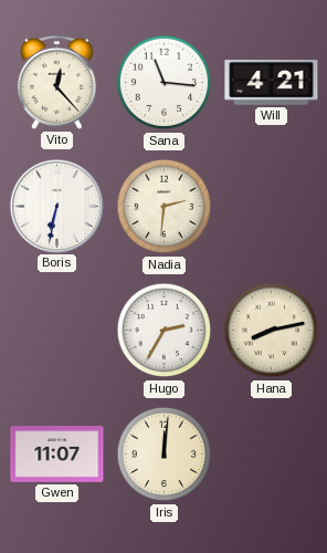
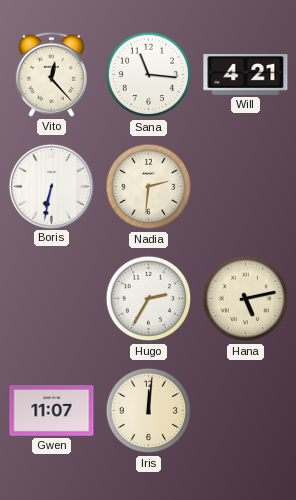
Hana: 8:13 -> 5:13
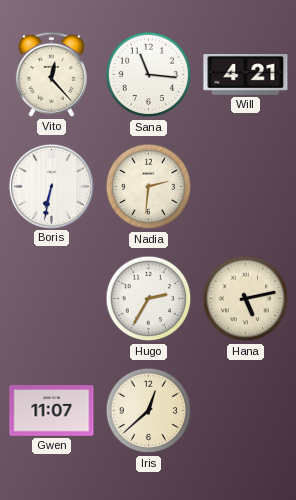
Iris: 12:01 -> 12:38
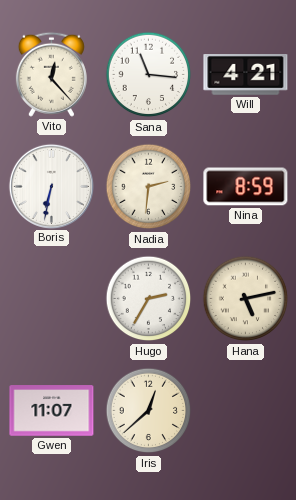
Nina: none -> 8:59
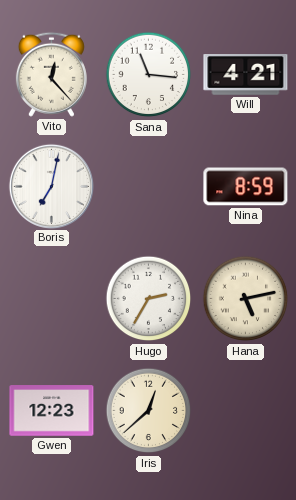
Boris: 6:32 -> 7:02
Nadia: 2:31 -> none
Gwen: 11:07 -> 12:23
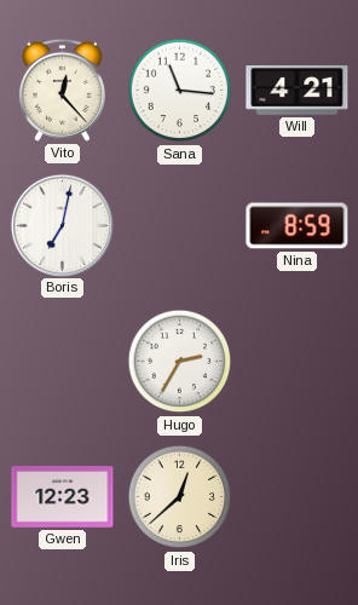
Hana: 5:13 -> none
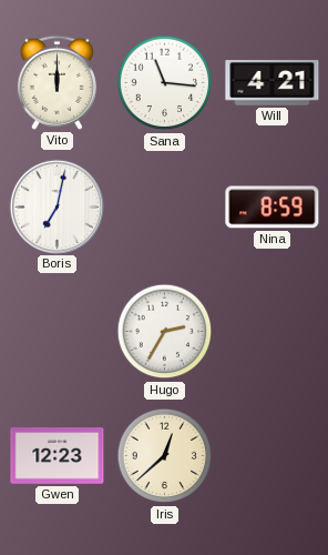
Vito: 12:23 -> 12:00
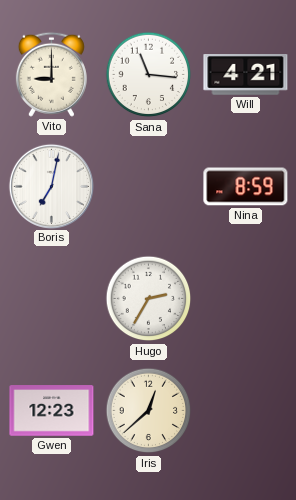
Vito: 12:00 -> 9:00
